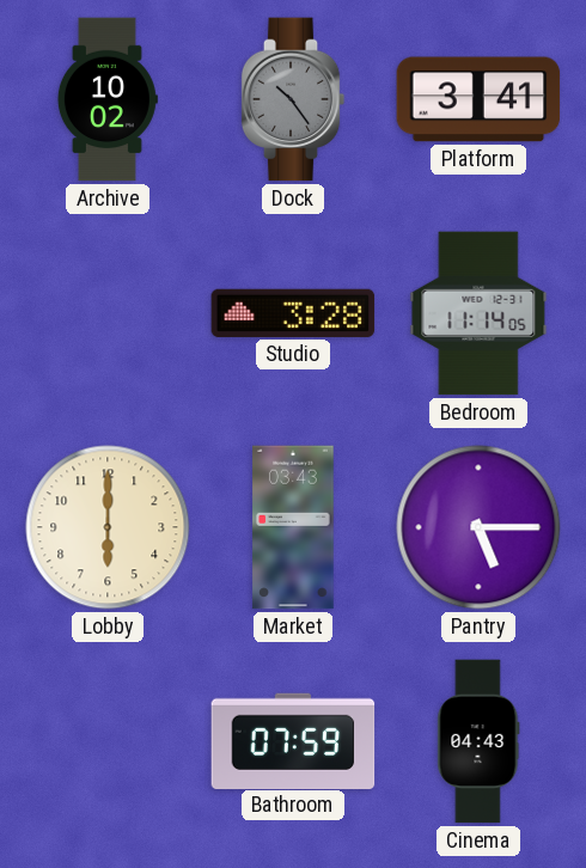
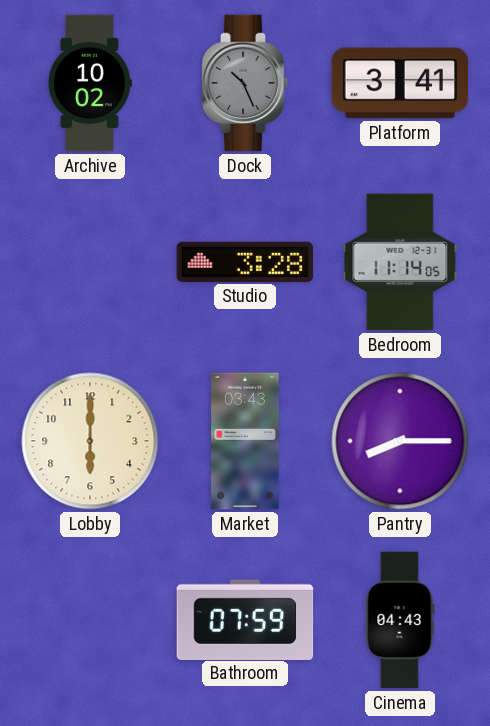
Dock: 10:24 -> 10:26
Pantry: 5:15 -> 8:15
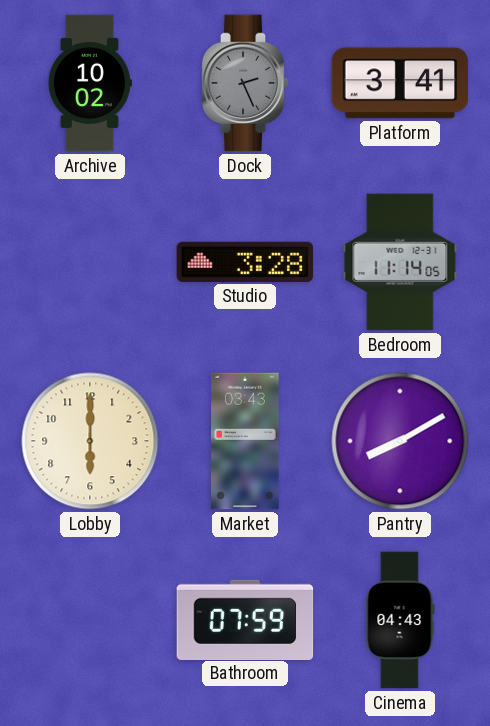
Dock: 10:26 -> 2:26
Pantry: 8:15 -> 8:10
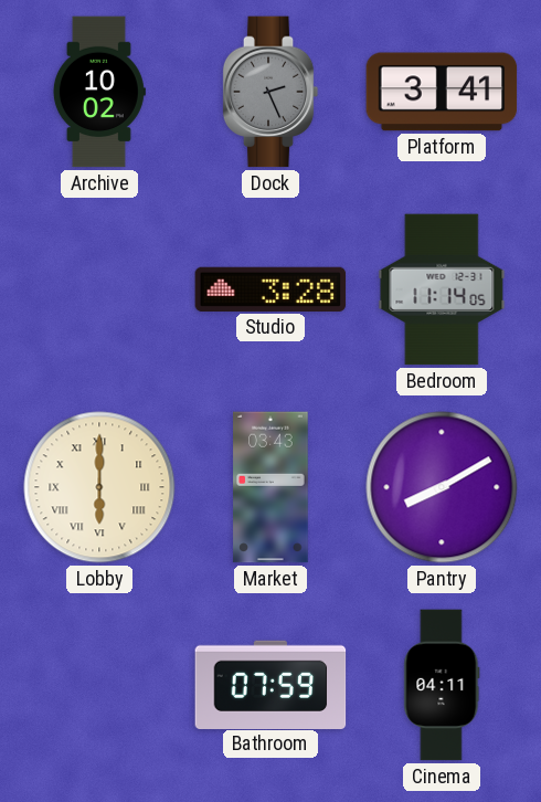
Lobby numerals: Arabic -> Roman
Cinema: 04:43 -> 04:11
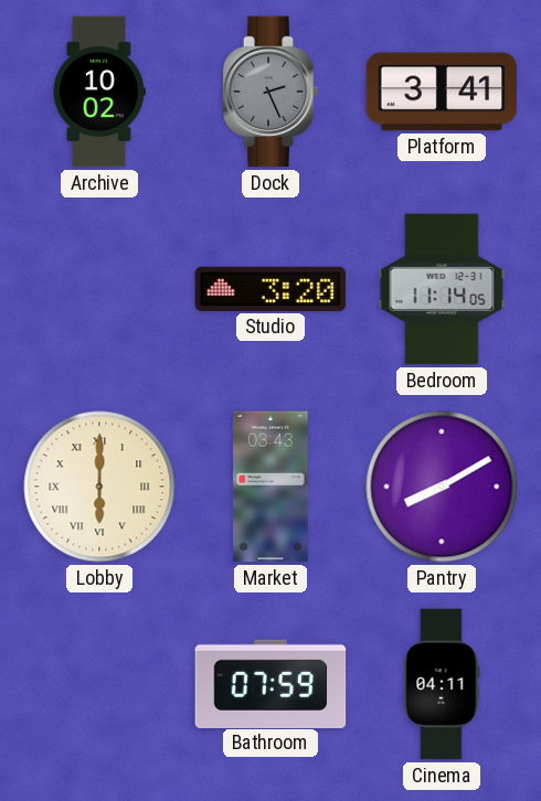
Studio: 3:28 -> 3:20
